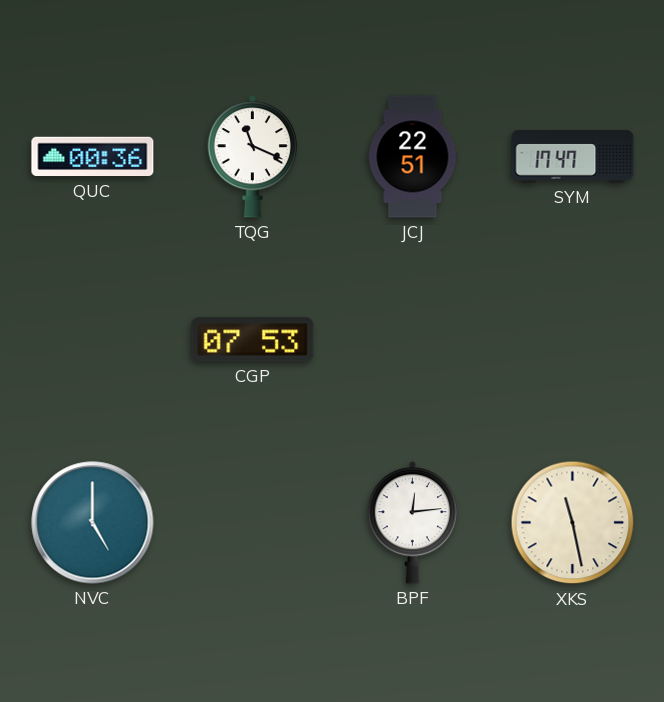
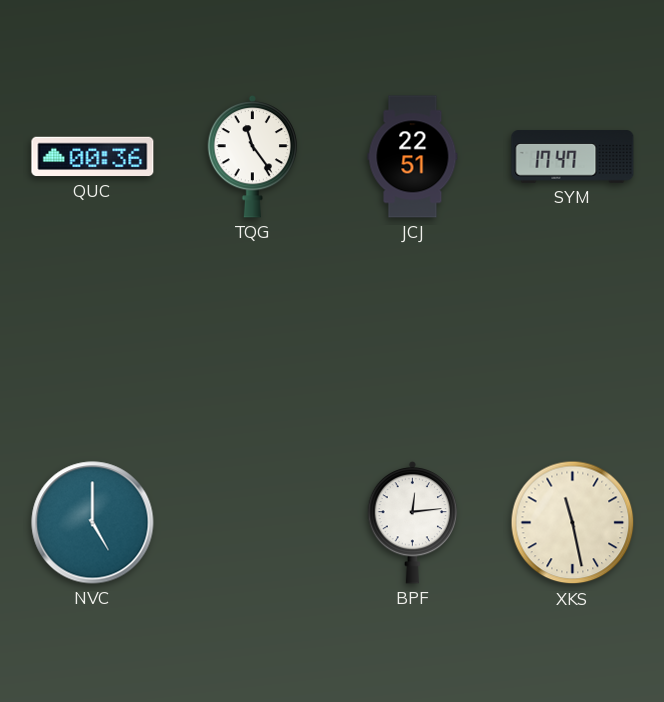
TQG: 11:19 -> 11:24
CGP: 07:53 -> none
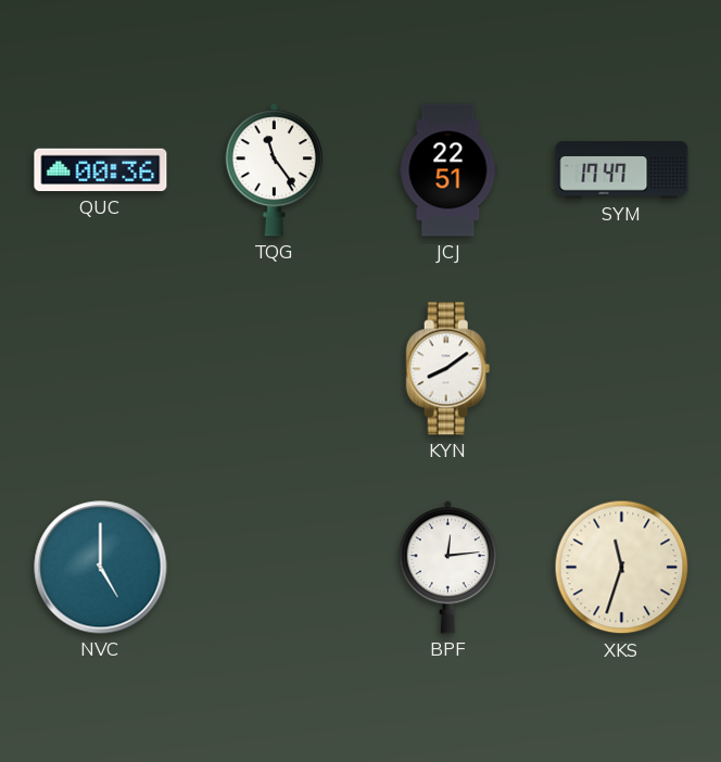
KYN: none -> 8:09
XKS: 11:28 -> 11:33
